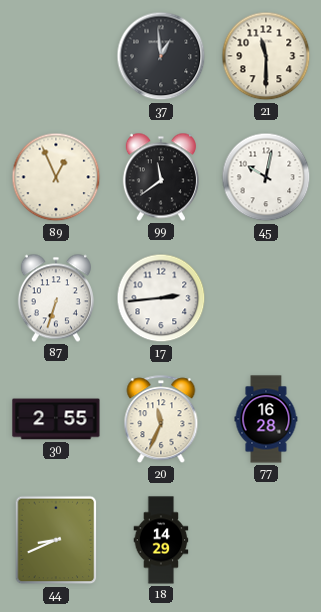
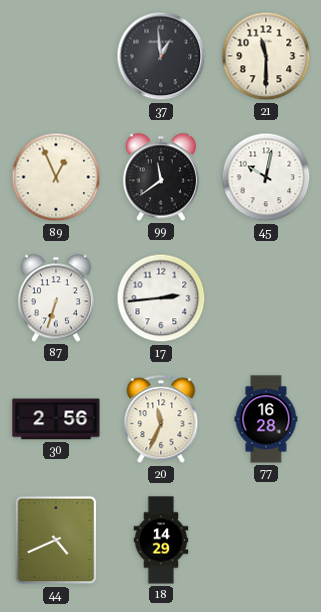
30: 2:55 -> 2:56
44: 8:41 -> 4:41
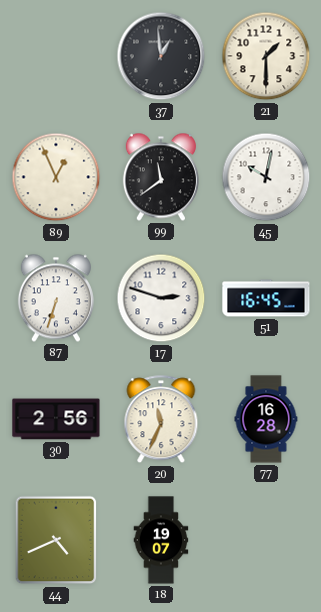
21: 11:30 -> 1:30
17: 2:44 -> 2:48
51: none -> 16:45
18: 14:29 -> 19:07
